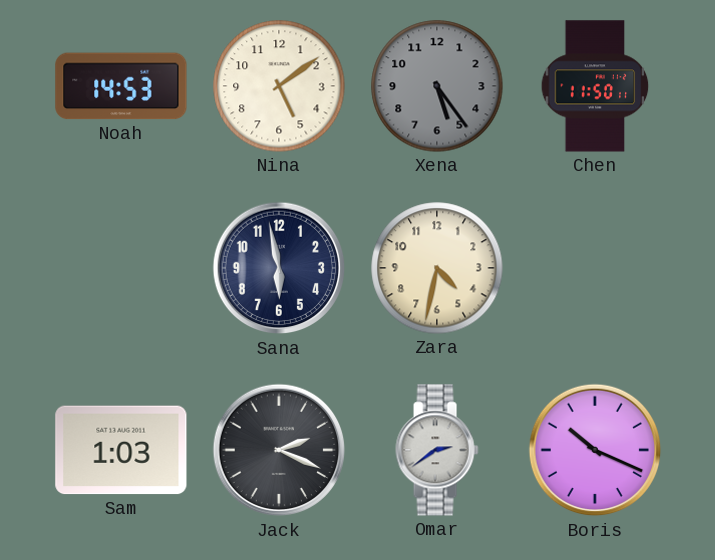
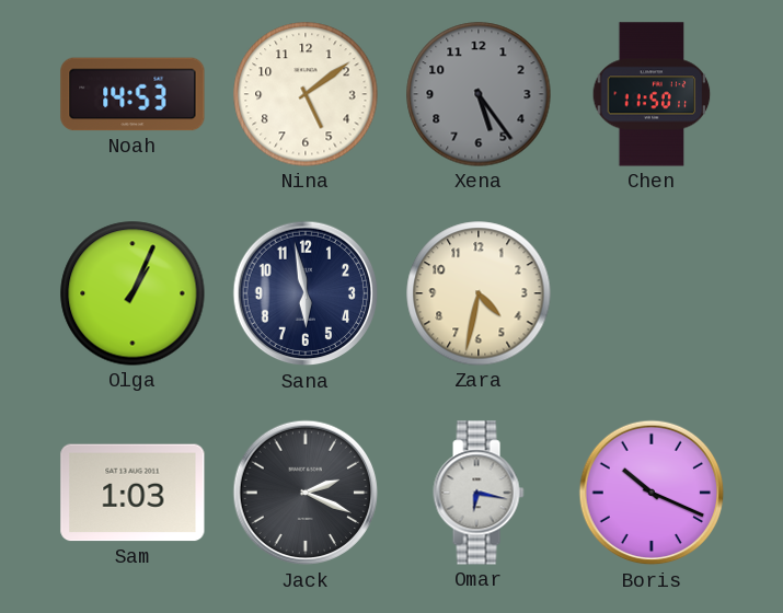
Olga: none -> 1:04
Omar: 2:39 -> 6:17
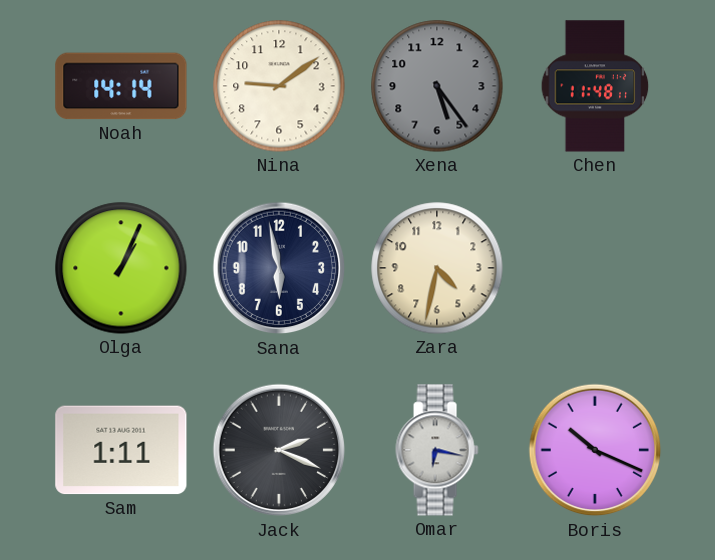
Noah: 14:53 -> 14:14
Nina: 5:09 -> 9:09
Chen: 11:50 -> 11:48
Sam: 1:03 -> 1:11
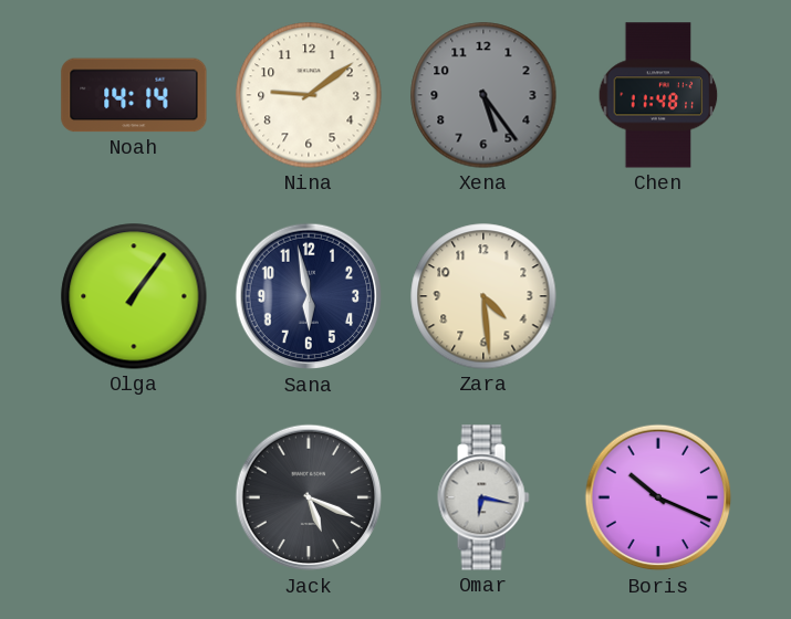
Olga: 1:04 -> 1:06
Zara: 4:32 -> 4:29
Sam: 1:11 -> none
Jack: 2:19 -> 5:19
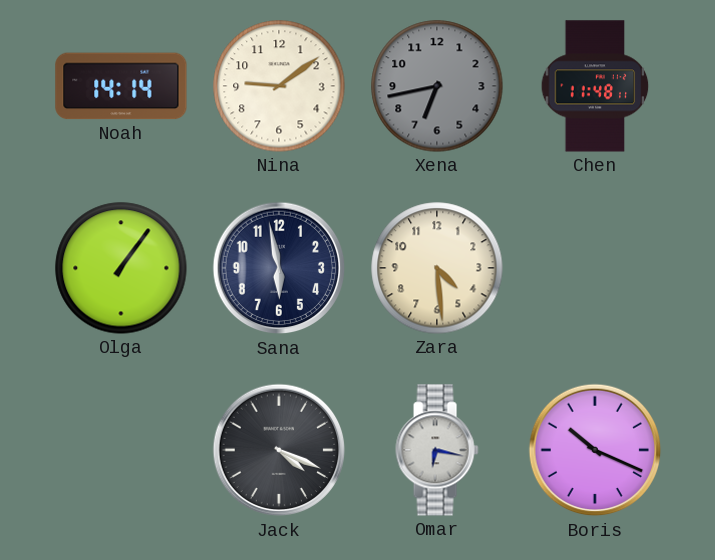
Xena: 5:24 -> 6:43
Jack: 5:19 -> 4:19
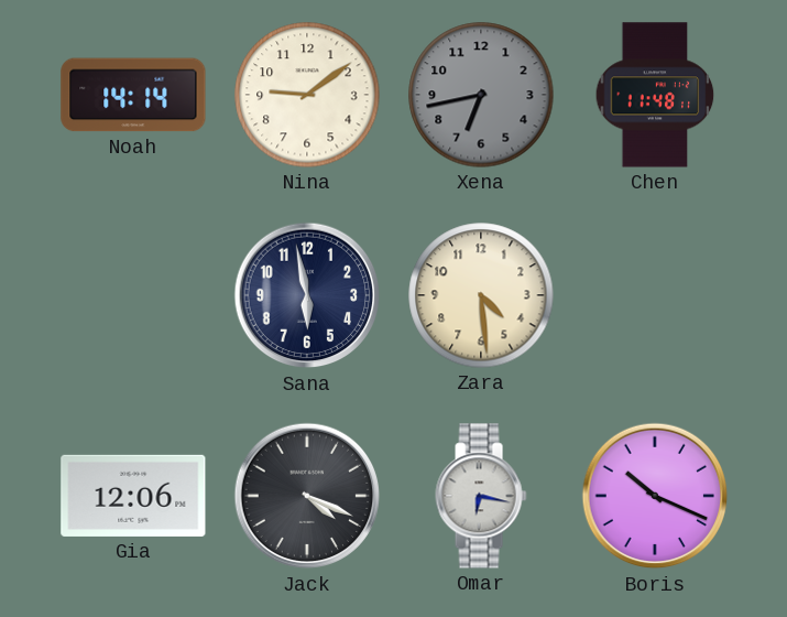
Olga: 1:06 -> none
Gia: none -> 12:06
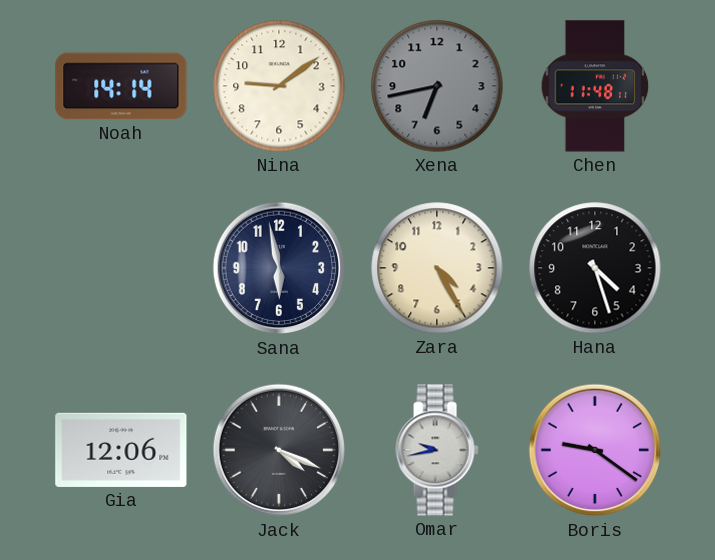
Zara: 4:29 -> 4:25
Hana: none -> 4:27
Omar: 6:17 -> 9:43
Boris: 10:19 -> 9:21
